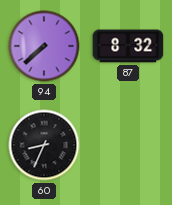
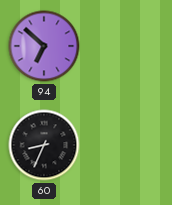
94: 7:38 -> 6:52
87: 8:32 -> none
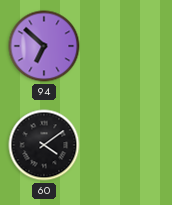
60: 8:34 -> 4:09
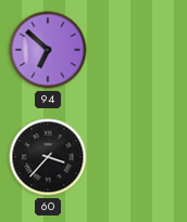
60: 4:09 -> 3:37
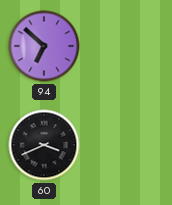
60: 3:37 -> 3:41
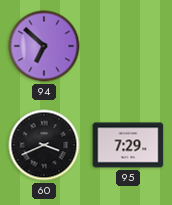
95: none -> 7:29
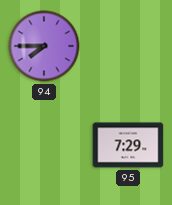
94: 6:52 -> 7:45
60: 3:41 -> none
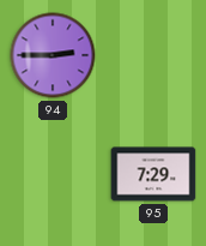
94: 7:45 -> 2:45
